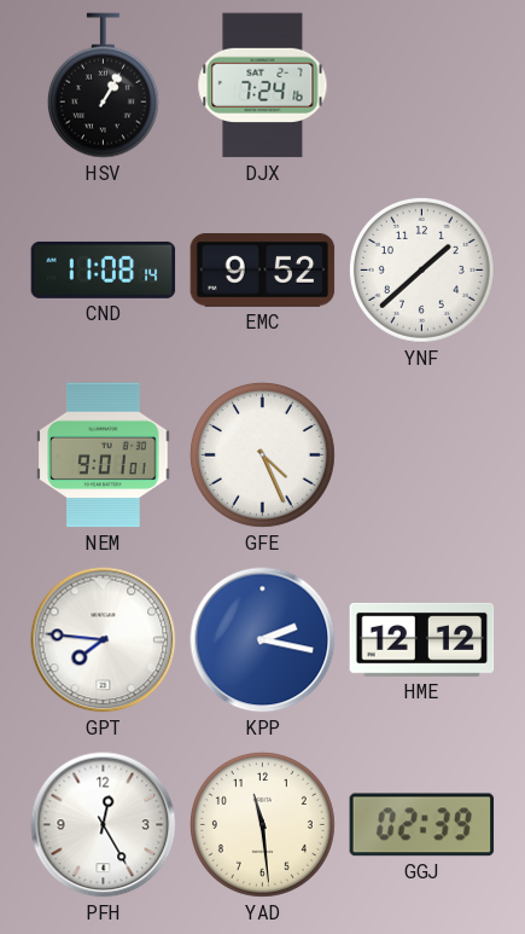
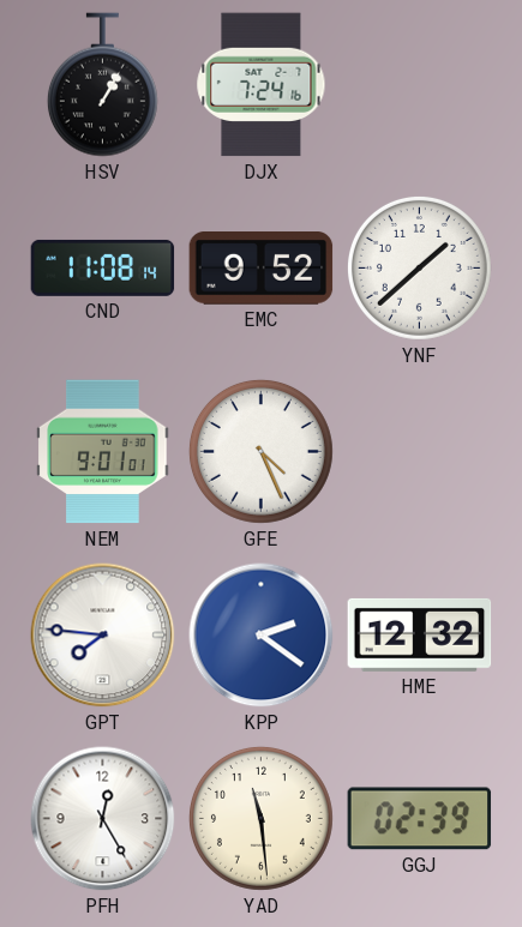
KPP: 2:17 -> 2:21
HME: 12:12 -> 12:32
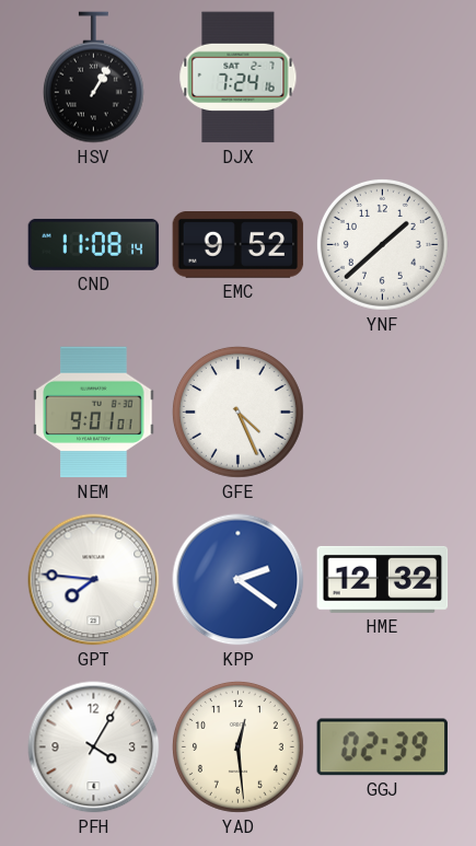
PFH: 12:25 -> 4:05
YAD: 11:29 -> 12:29
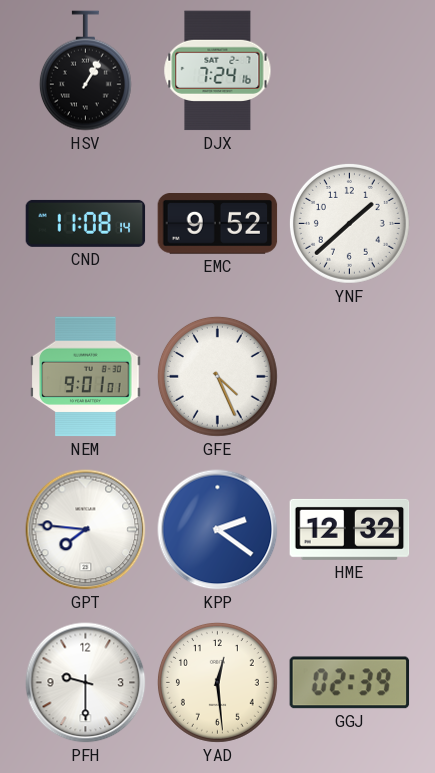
PFH: 4:05 -> 9:30
